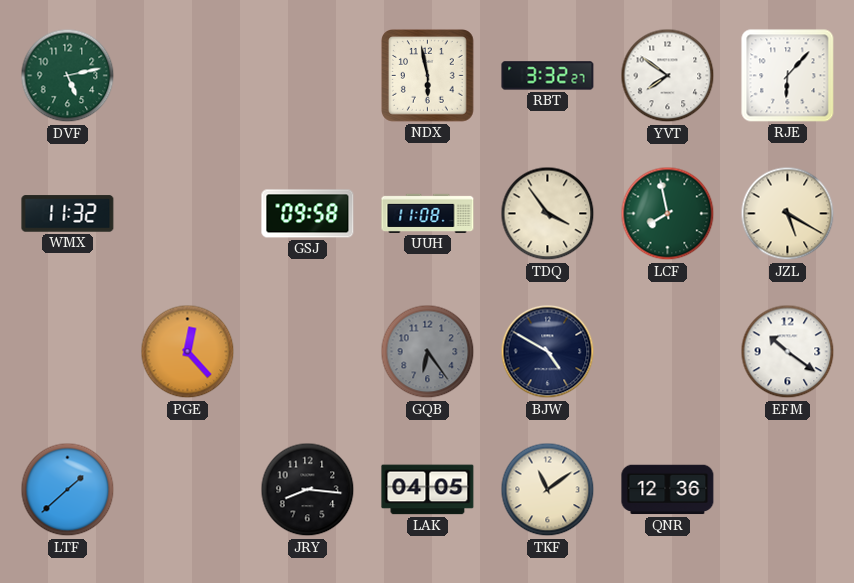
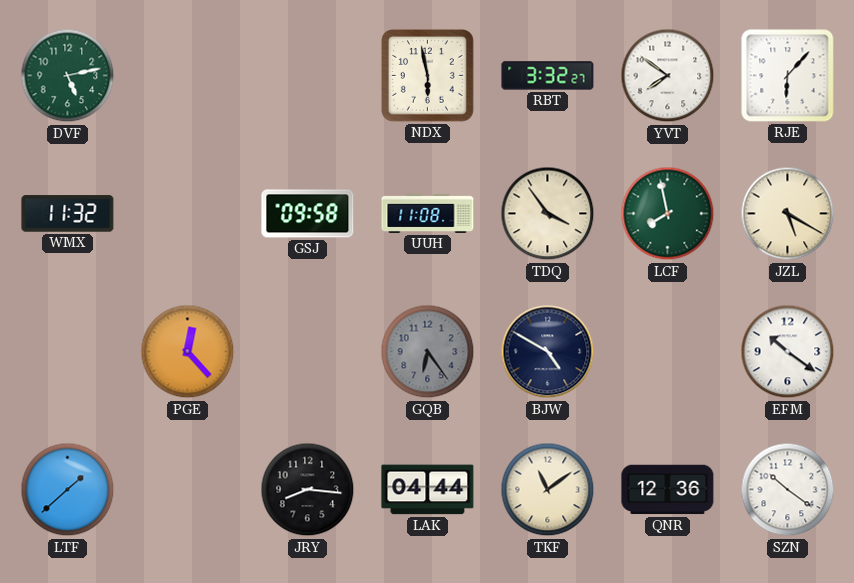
LAK: 04:05 -> 04:44
SZN: none -> 10:21
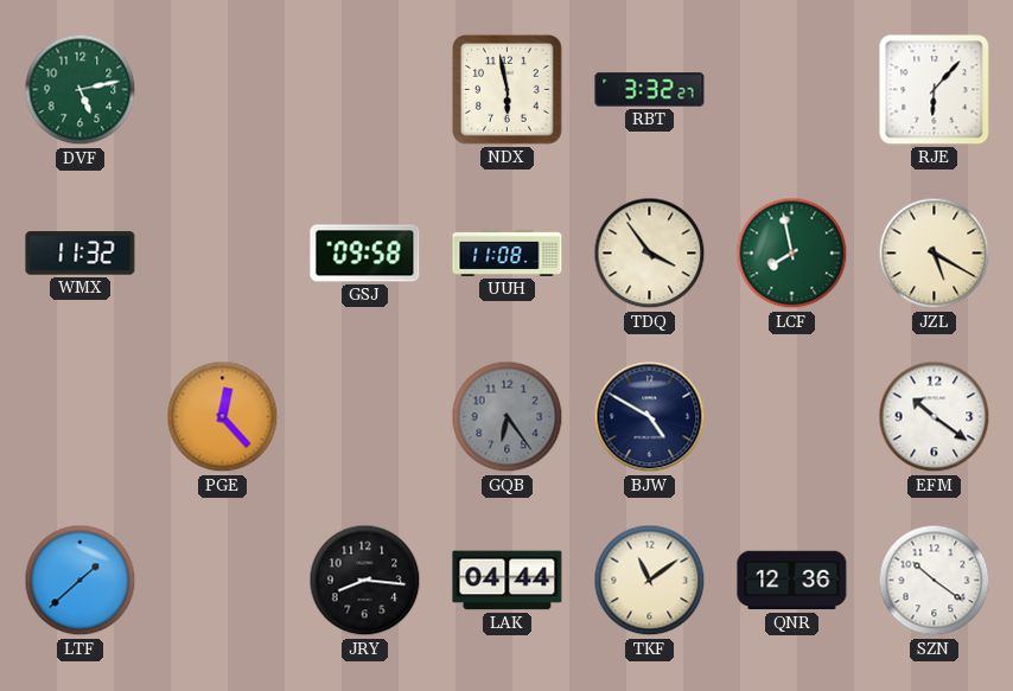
YVT: 7:51 -> none
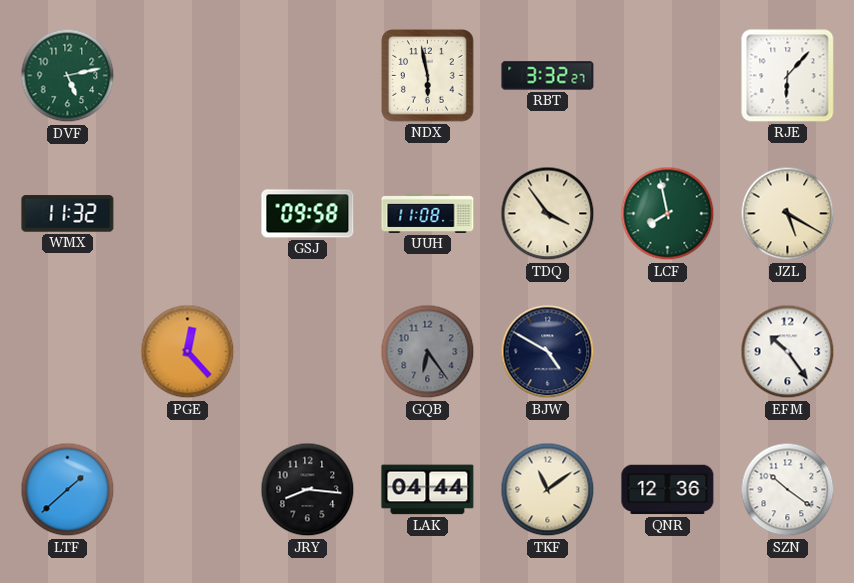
EFM: 10:21 -> 10:24
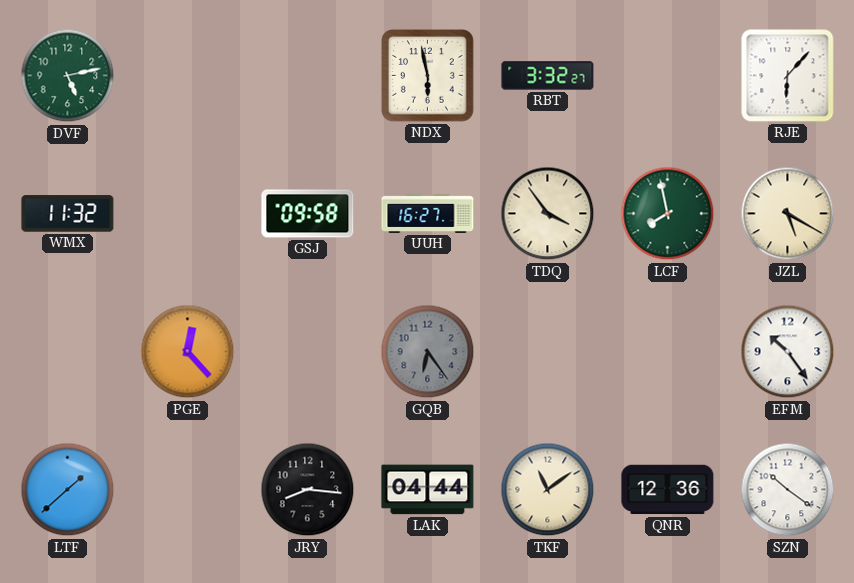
UUH: 11:08 -> 16:27
BJW: 4:50 -> none
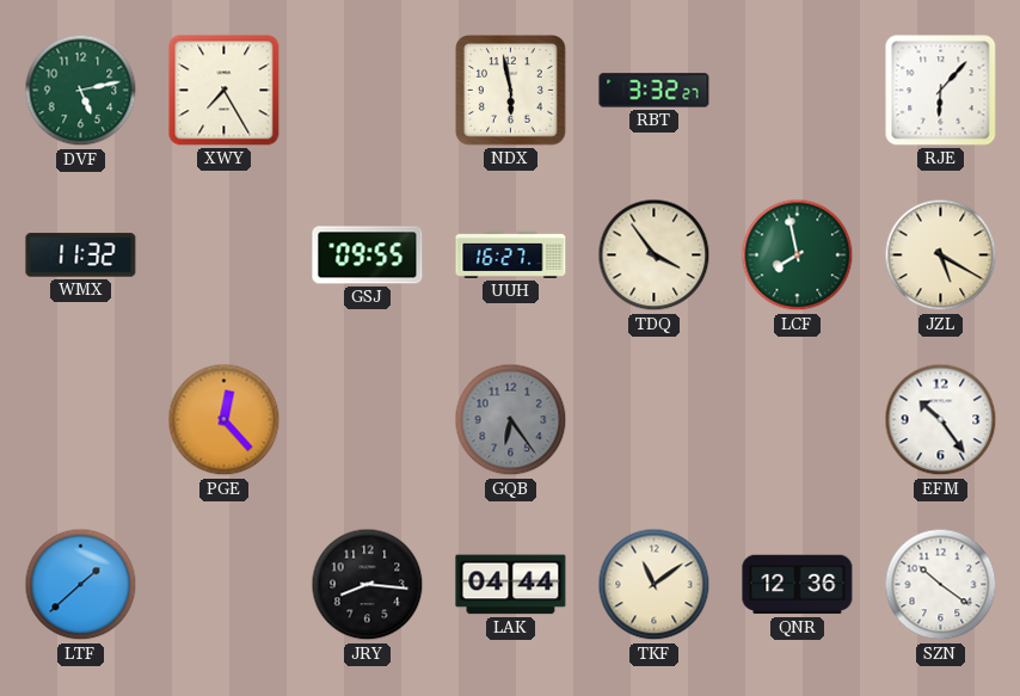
XWY: none -> 7:25
GSJ: 09:58 -> 09:55
